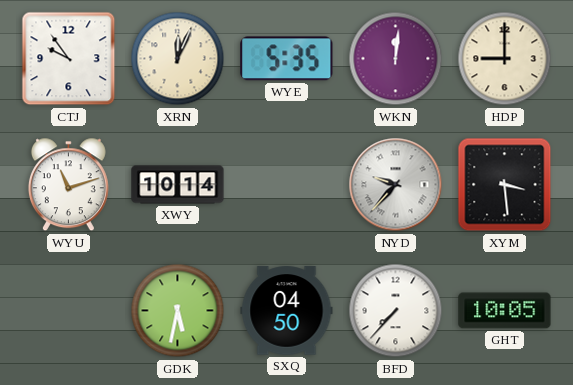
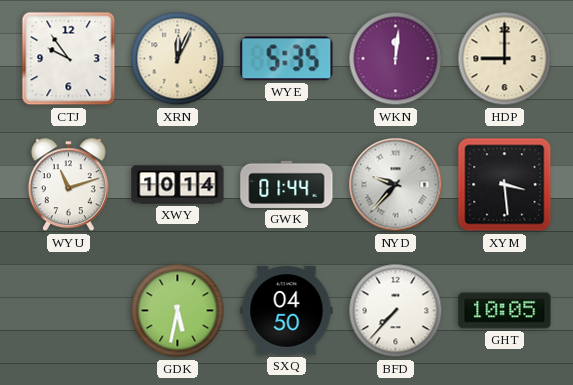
GWK: none -> 01:44
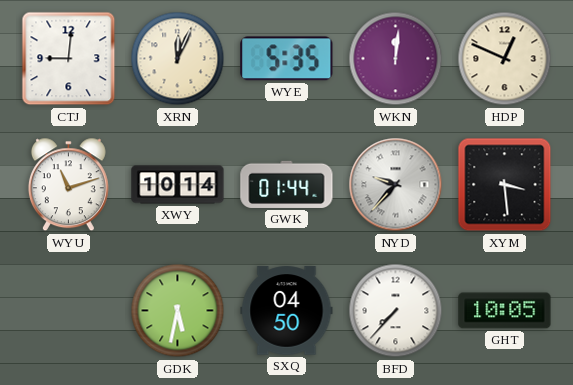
CTJ: 9:54 -> 9:01
HDP: 9:00 -> 12:49
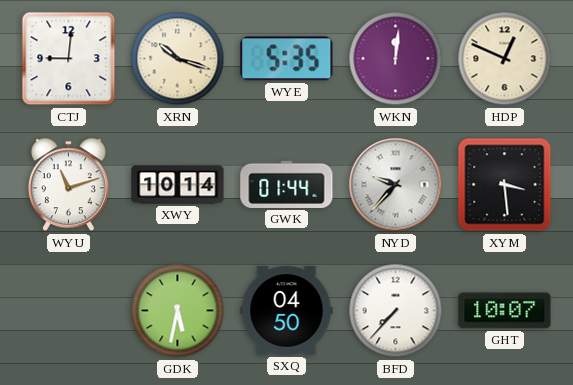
XRN: 12:04 -> 10:18
GHT: 10:05 -> 10:07
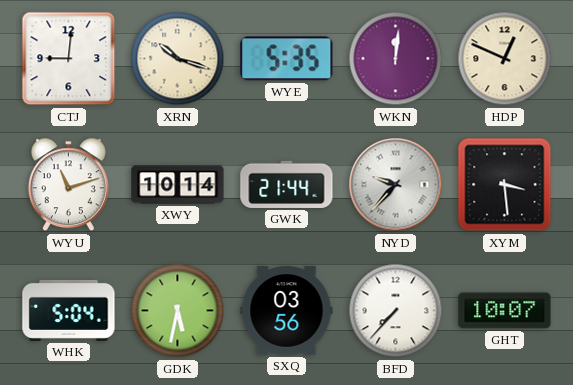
GWK: 01:44 -> 21:44
WHK: none -> 5:04
SXQ: 04:50 -> 03:56
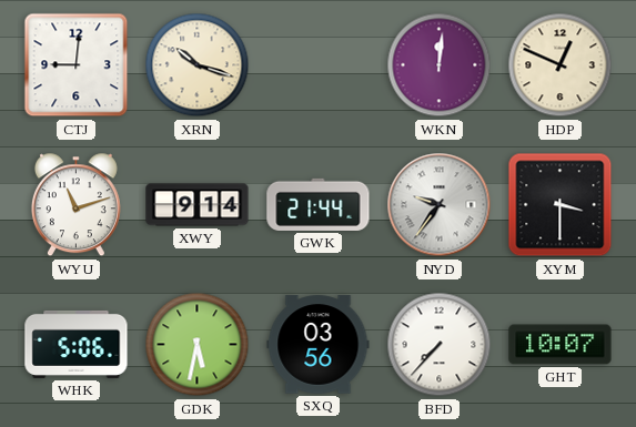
WYE: 5:35 -> none
XWY: 10:14 -> 9:14
NYD: 9:37 -> 9:36
XYM: 3:29 -> 3:30
WHK: 5:04 -> 5:06
